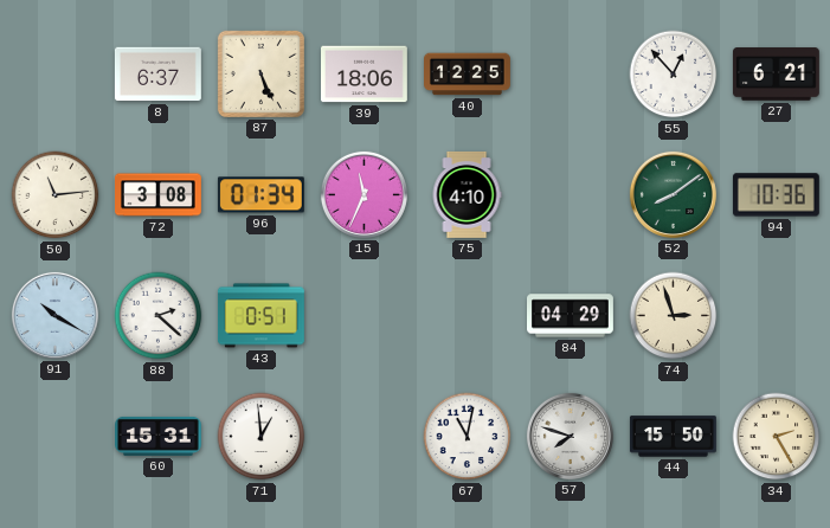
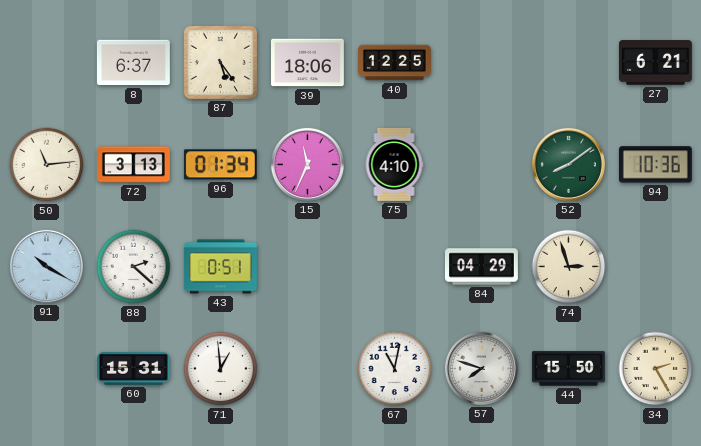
87: 5:26 -> 5:24
55: 12:53 -> none
72: 3:08 -> 3:13
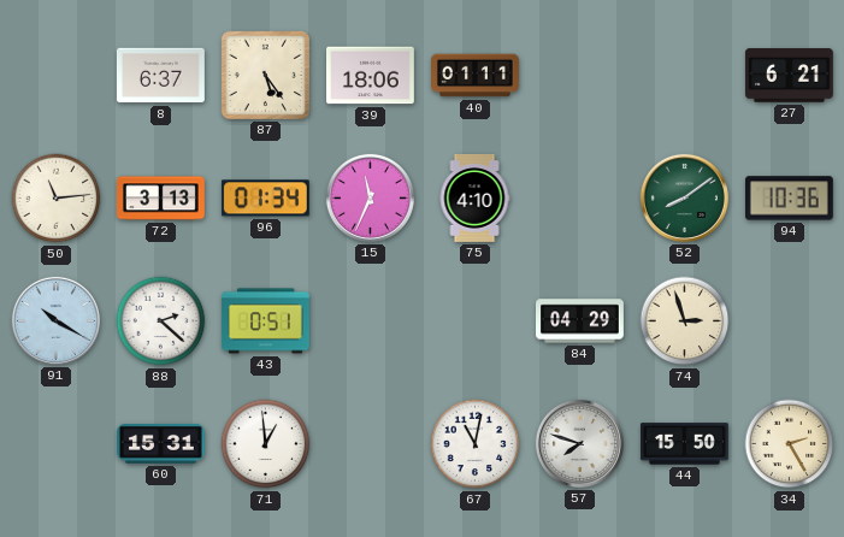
40: 12:25 -> 01:11
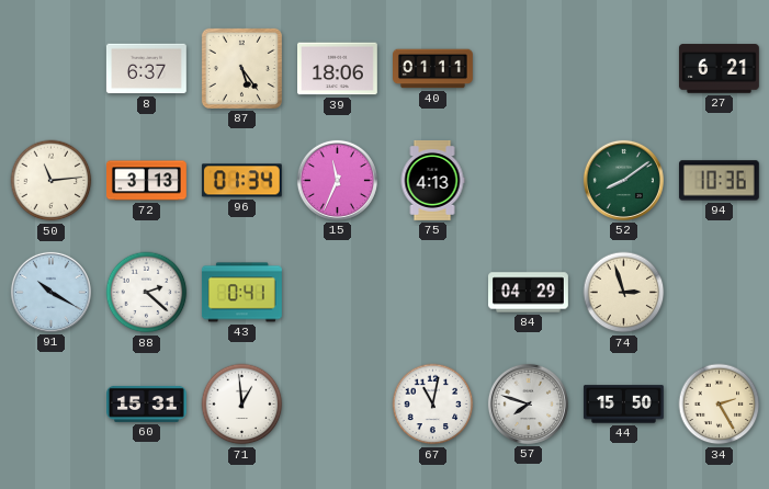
75: 4:10 -> 4:13
43: 0:51 -> 0:41
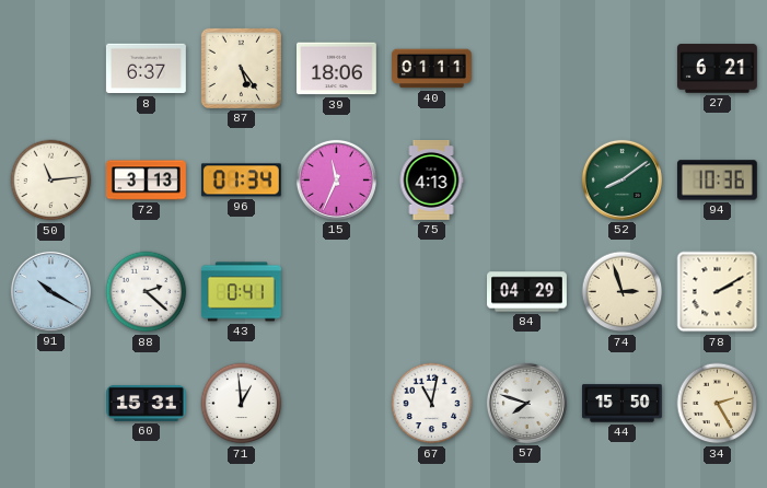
78: none -> 2:10
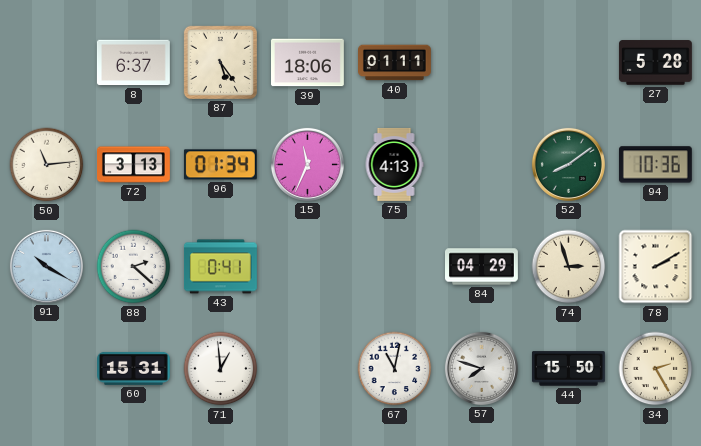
27: 6:21 -> 5:28
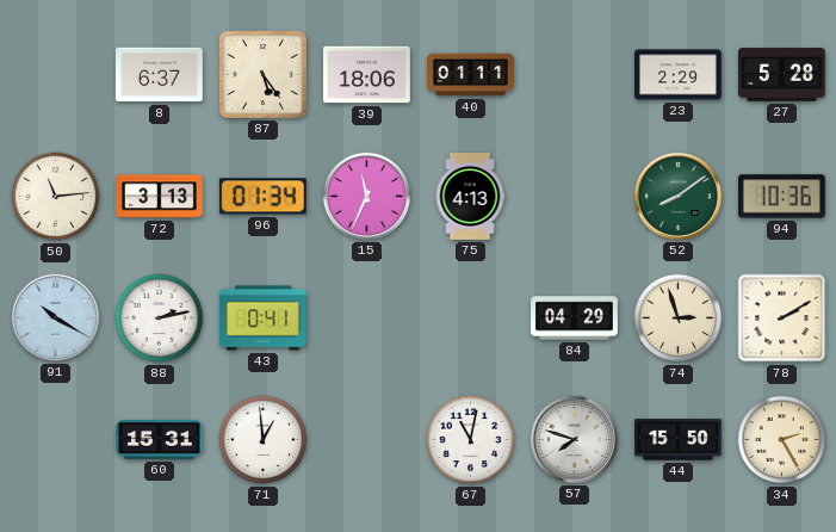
23: none -> 2:29
88: 2:22 -> 2:13
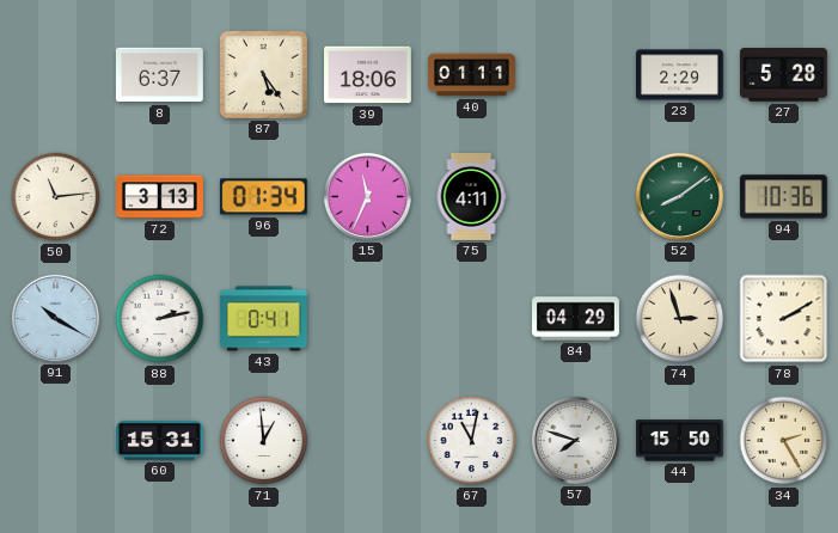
75: 4:13 -> 4:11
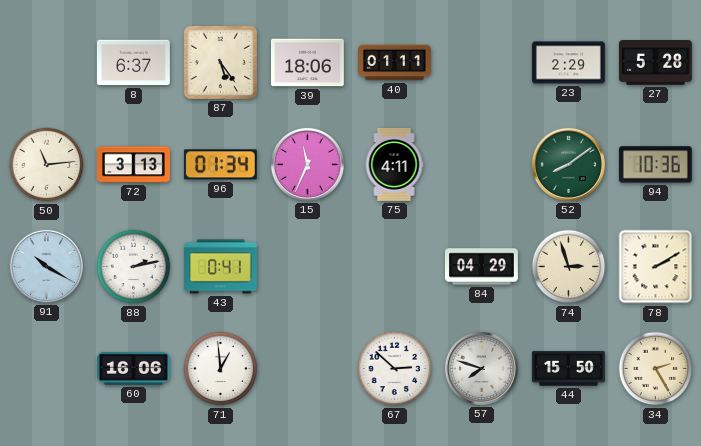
60: 15:31 -> 16:06
67: 11:02 -> 2:52
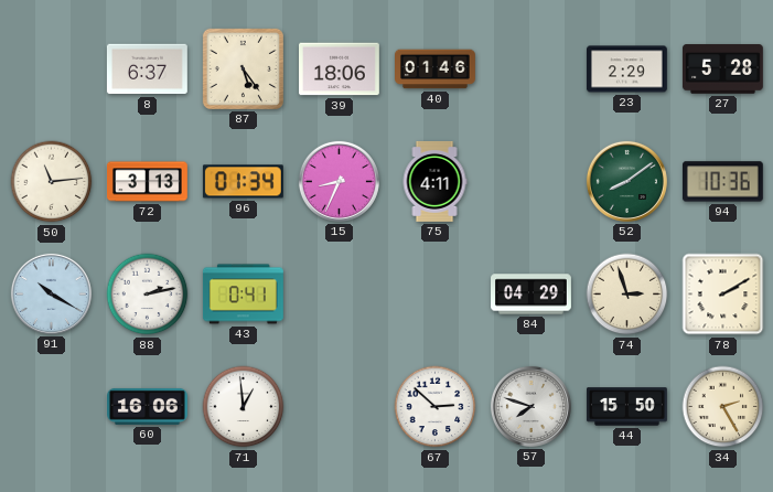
40: 01:11 -> 01:46
15: 11:34 -> 8:34
